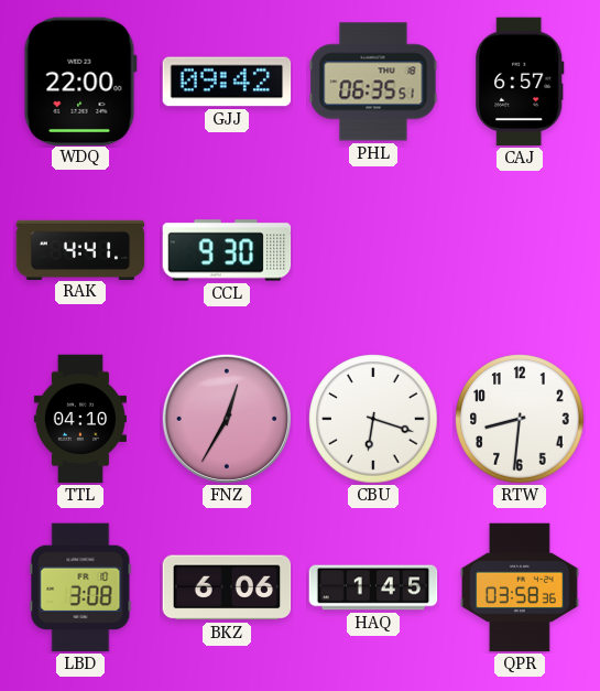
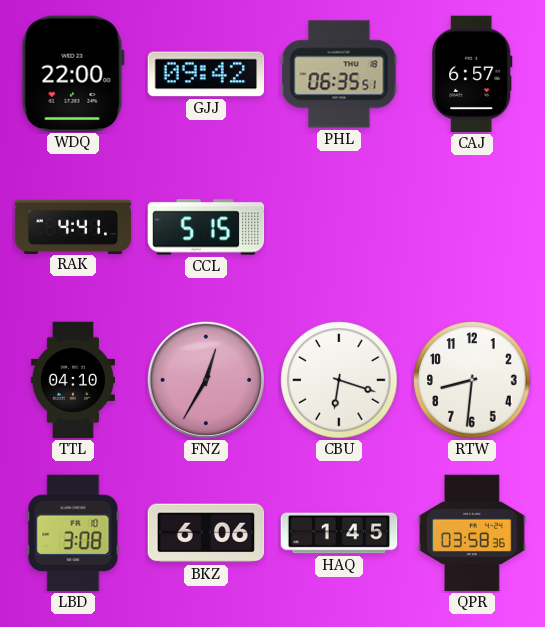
CCL: 9:30 -> 5:15
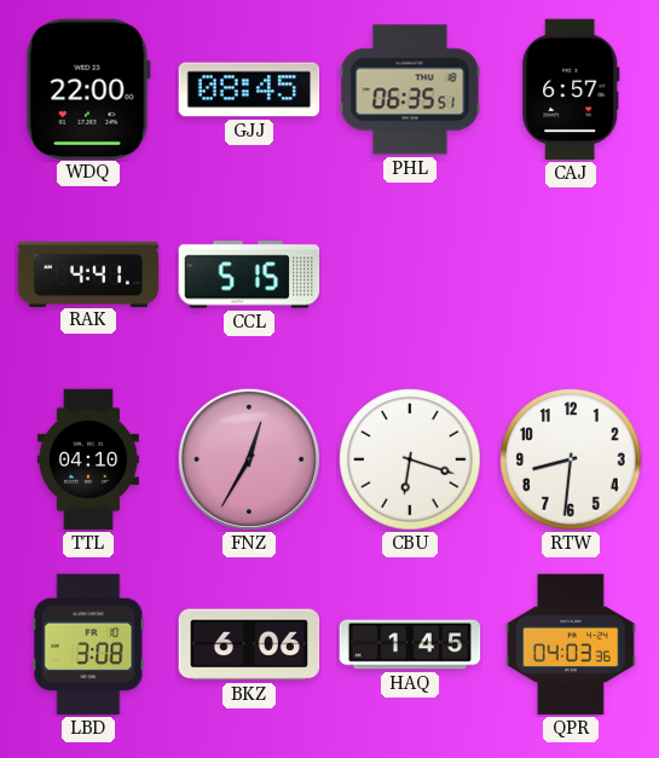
GJJ: 09:42 -> 08:45
QPR: 03:58 -> 04:03
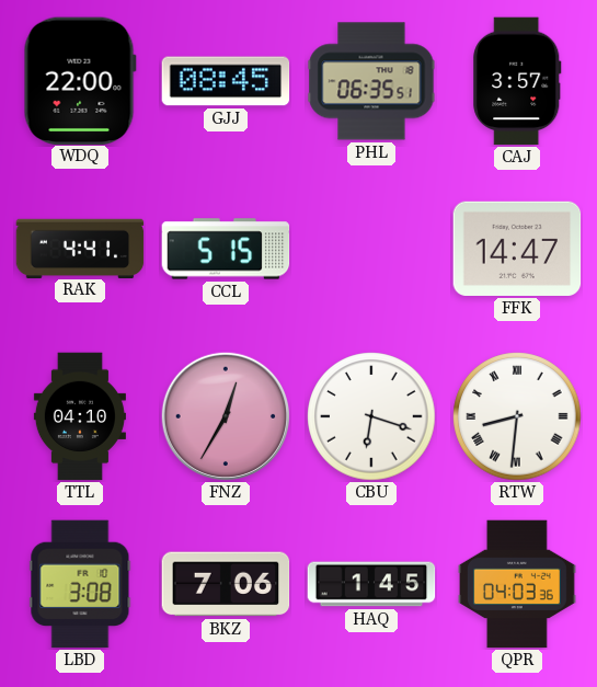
CAJ: 6:57 -> 3:57
FFK: none -> 14:47
RTW numerals: Arabic -> Roman
BKZ: 6:06 -> 7:06
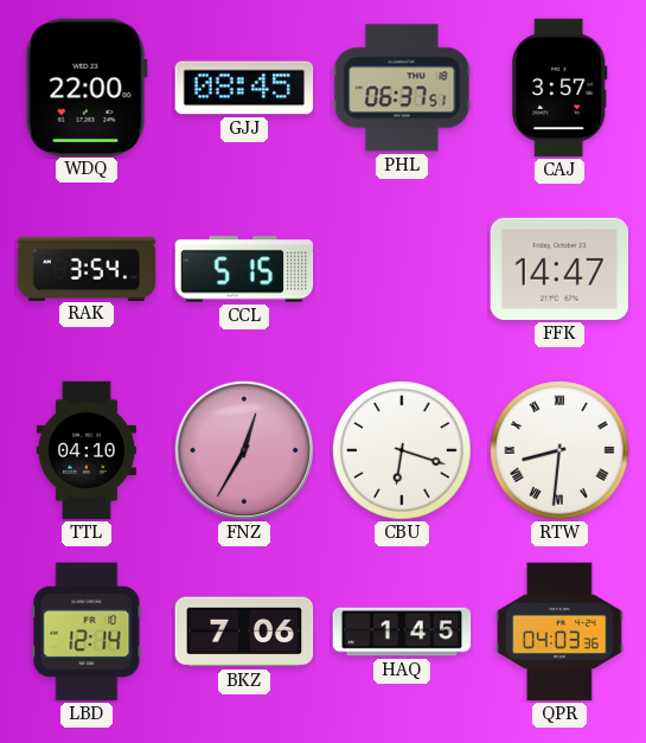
PHL: 06:35 -> 06:37
RAK: 4:41 -> 3:54
LBD: 3:08 -> 12:14
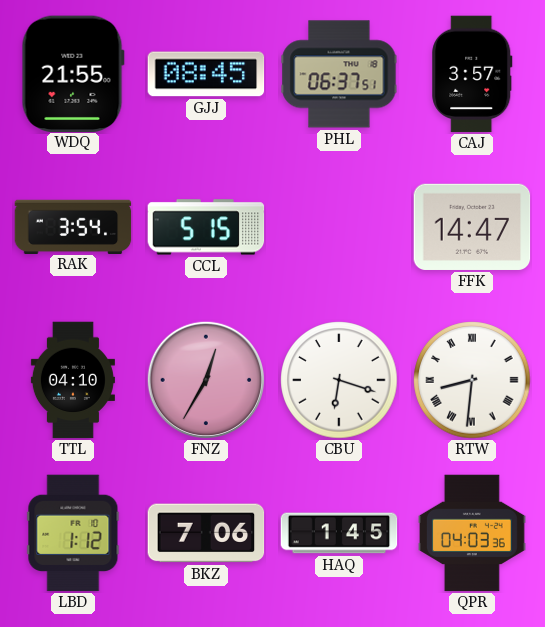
WDQ: 22:00 -> 21:55
LBD: 12:14 -> 1:12
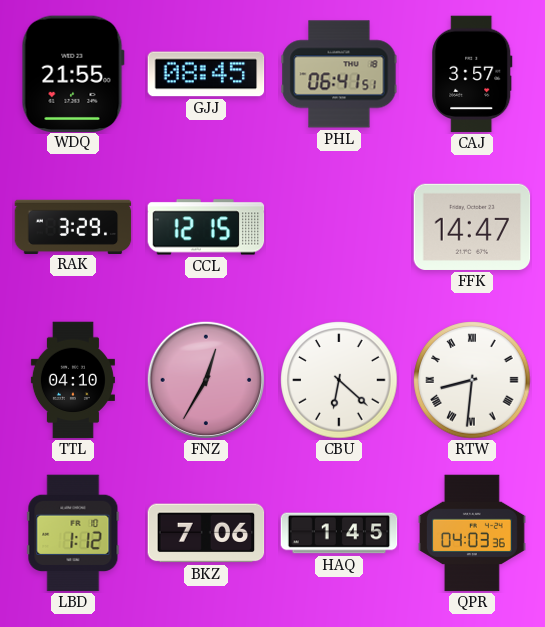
PHL: 06:37 -> 06:41
RAK: 3:54 -> 3:29
CCL: 5:15 -> 12:15
CBU: 6:18 -> 6:22
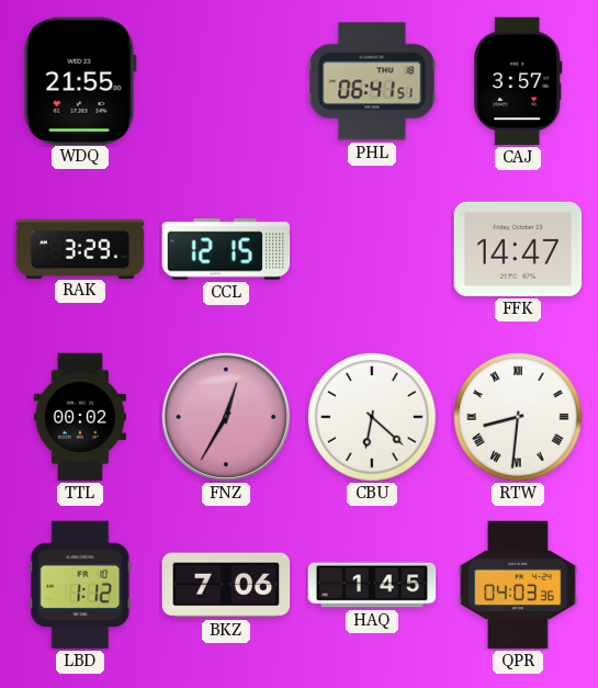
GJJ: 08:45 -> none
TTL: 04:10 -> 00:02
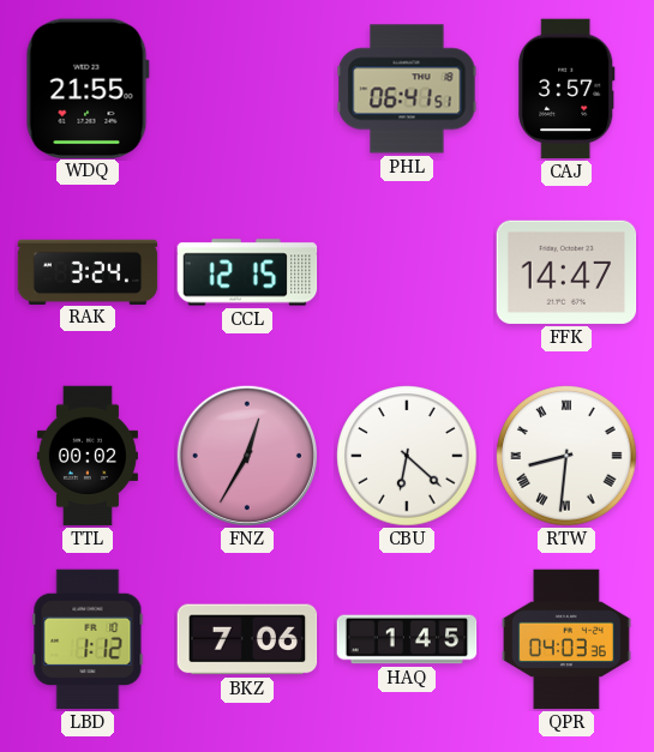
RAK: 3:29 -> 3:24
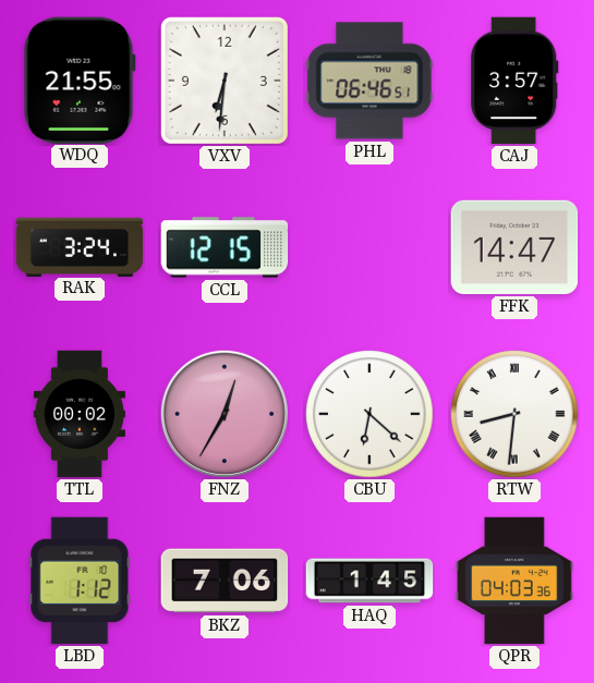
VXV: none -> 6:31
PHL: 06:41 -> 06:46
